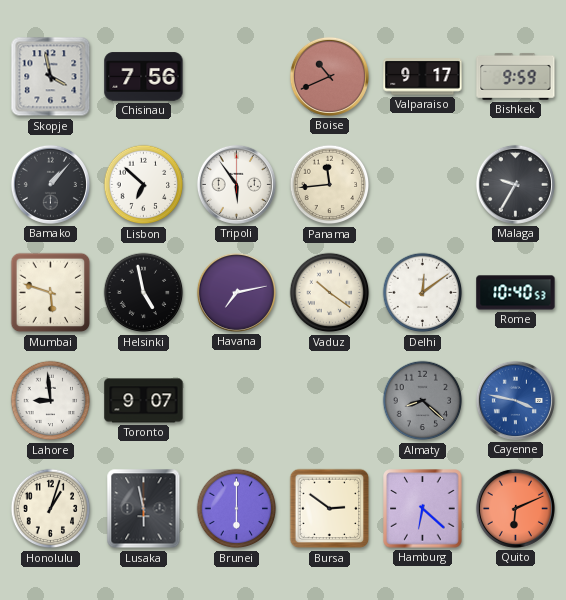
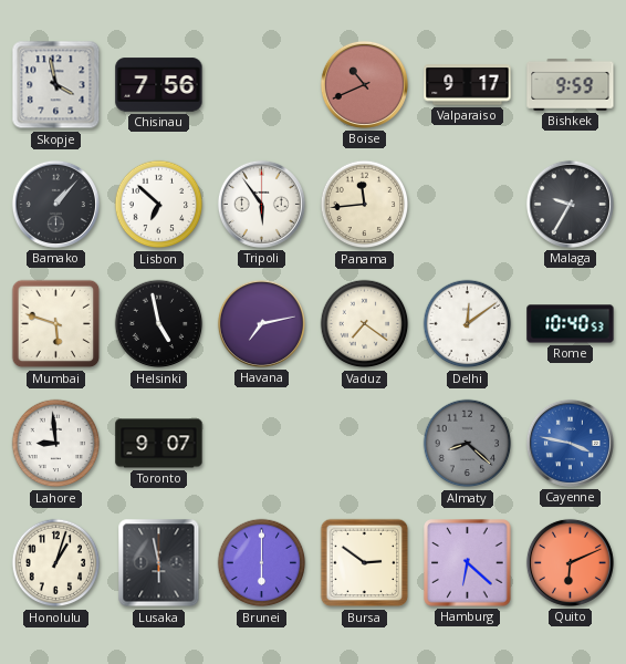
Vaduz: 10:21 -> 7:21
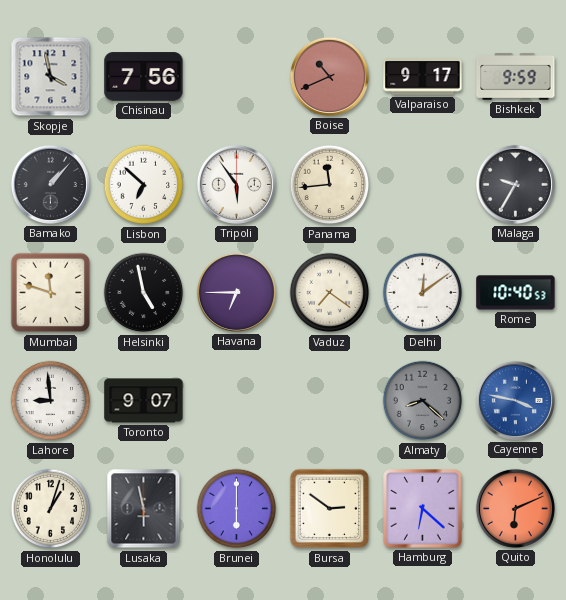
Mumbai: 5:48 -> 11:48
Havana: 7:13 -> 6:45
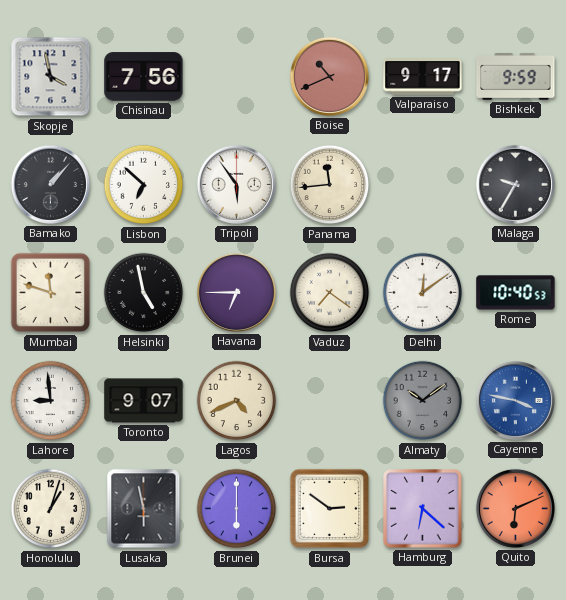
Lagos: none -> 4:41
Almaty: 8:22 -> 10:09
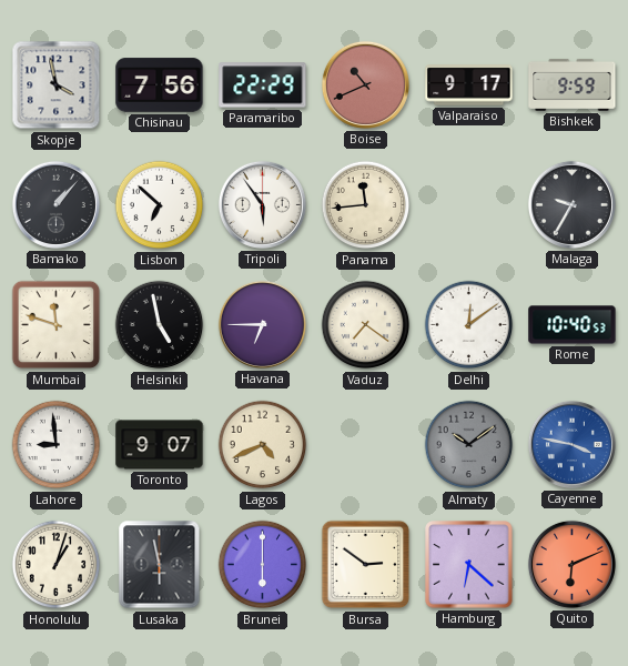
Paramaribo: none -> 22:29
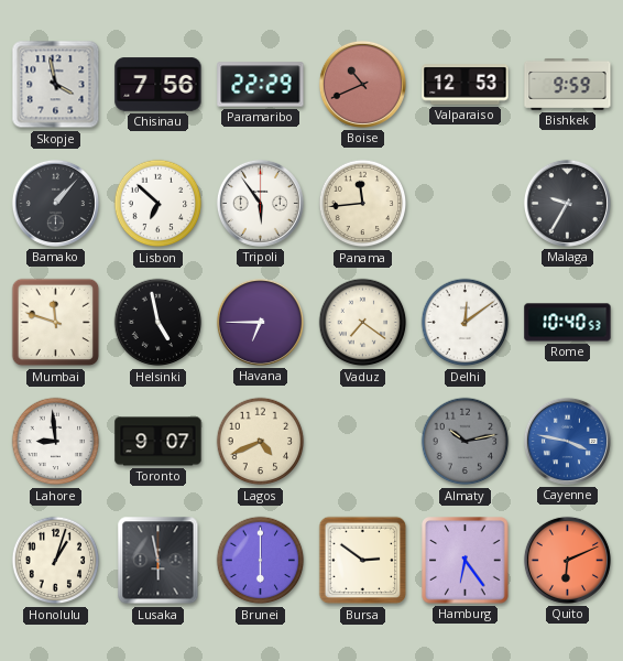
Valparaiso: 9:17 -> 12:53
Almaty: 10:09 -> 10:13
Hamburg: 6:22 -> 6:24
